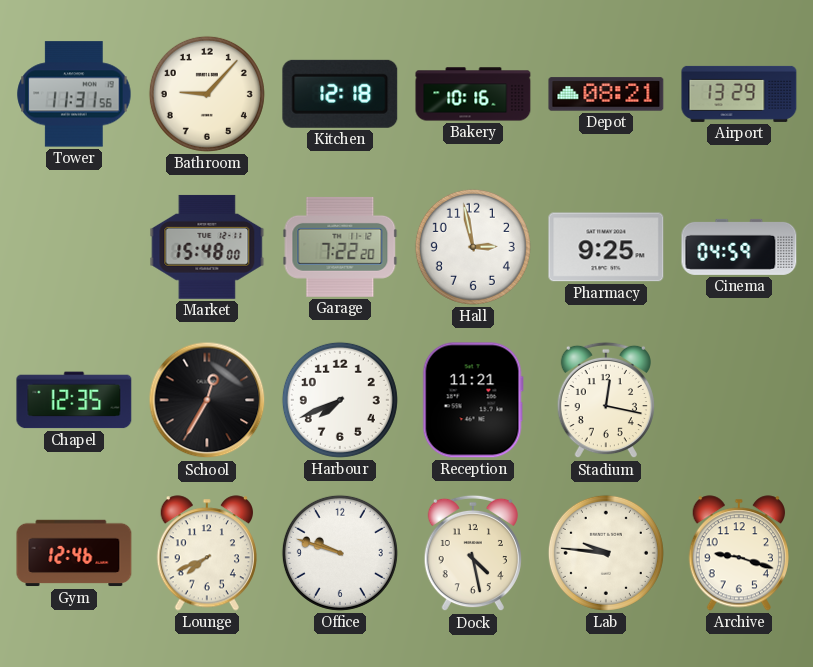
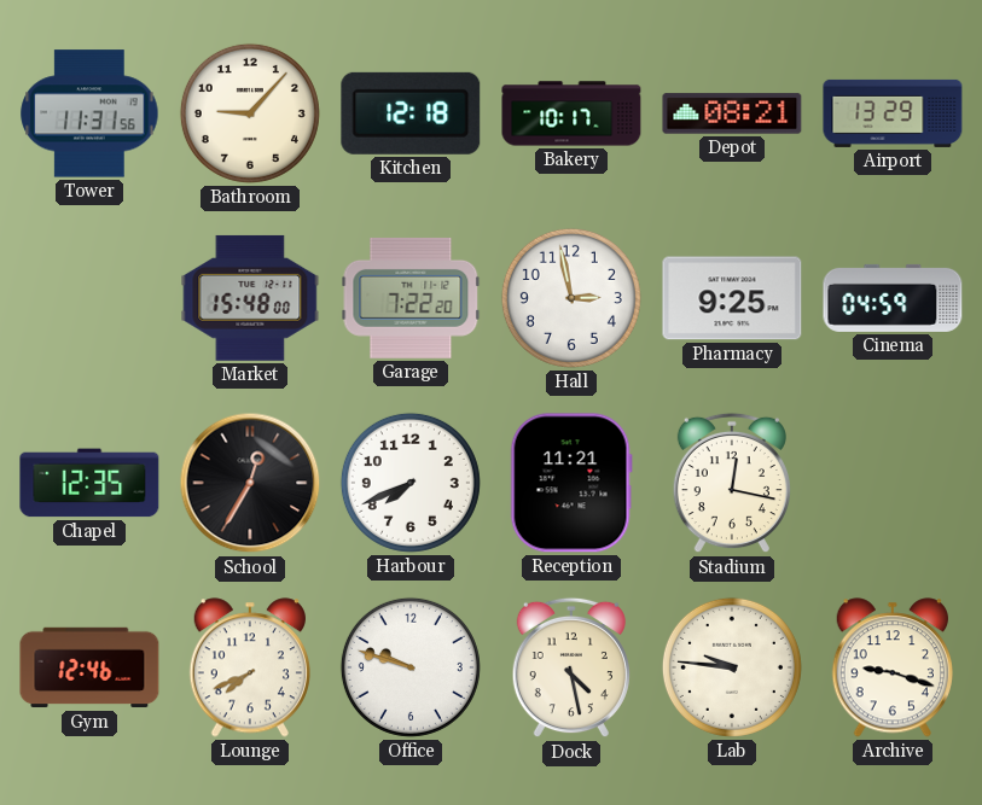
Bakery: 10:16 -> 10:17
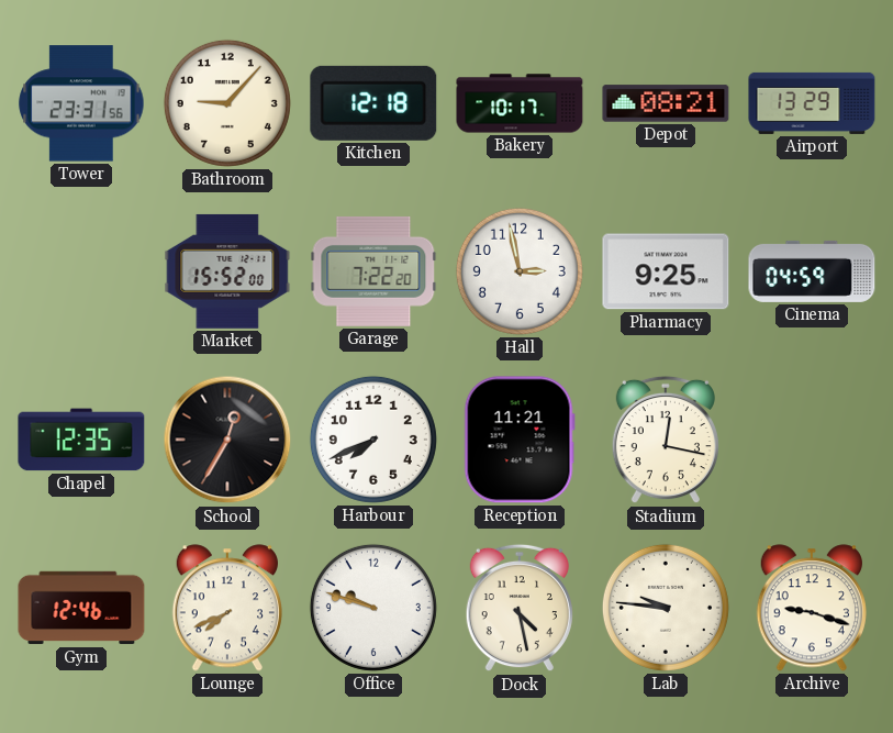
Tower: 11:31 -> 23:31
Market: 15:48 -> 15:52
